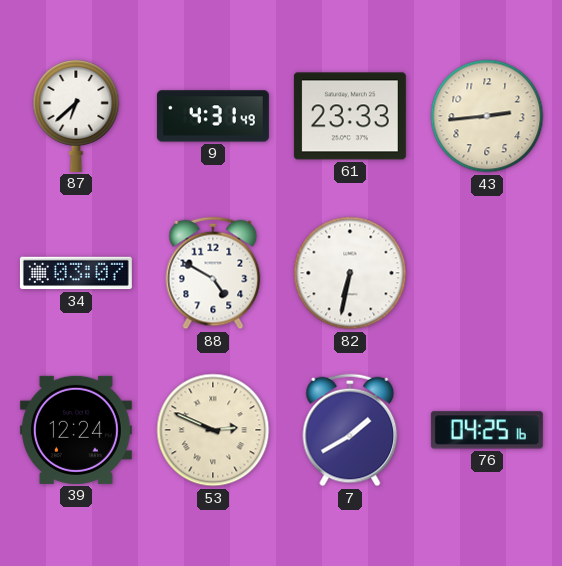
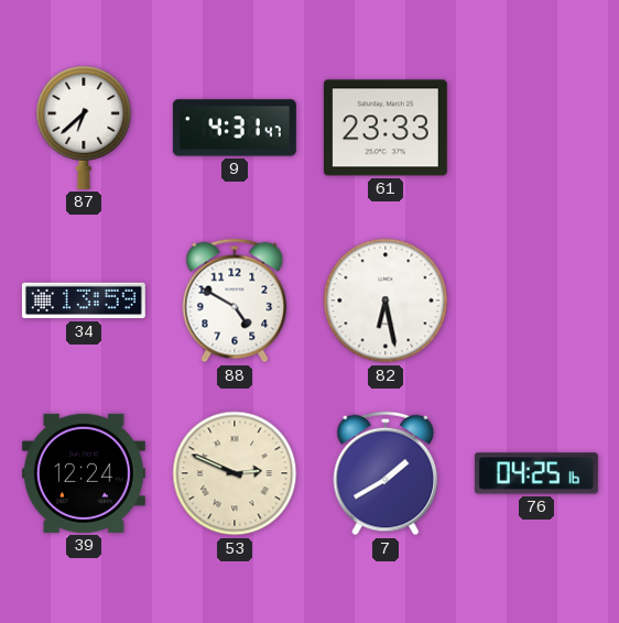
9: 4:31:49 -> 4:31:47
43: 2:44 -> none
34: 03:07 -> 13:59
82: 6:32 -> 6:28
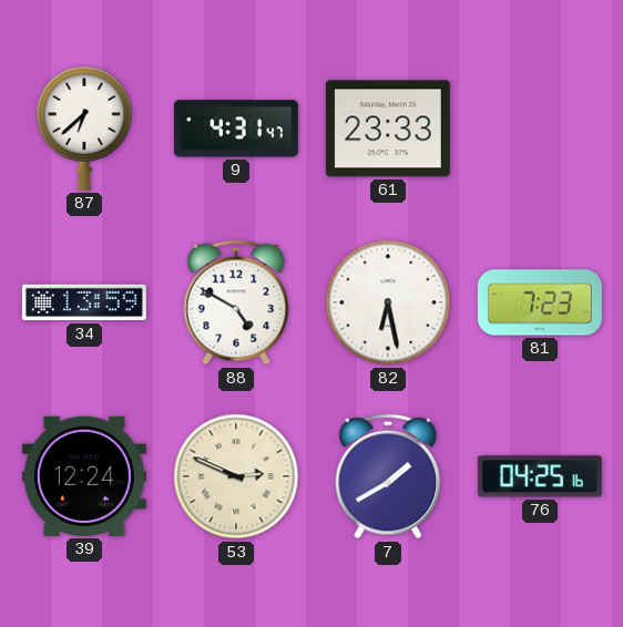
81: none -> 7:23
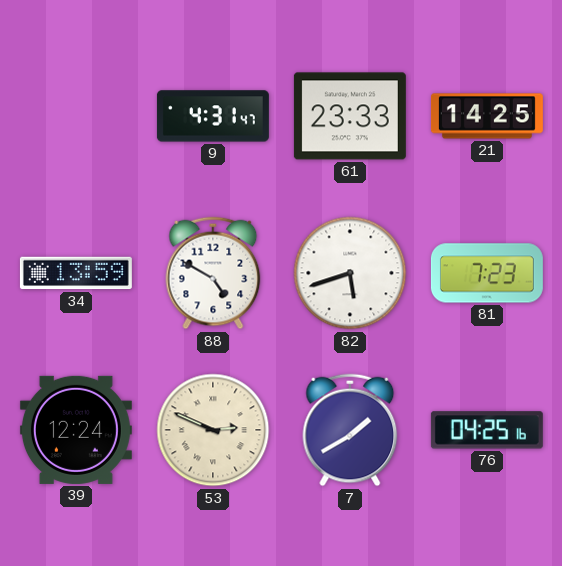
87: 6:38 -> none
21: none -> 14:25
82: 6:28 -> 5:42
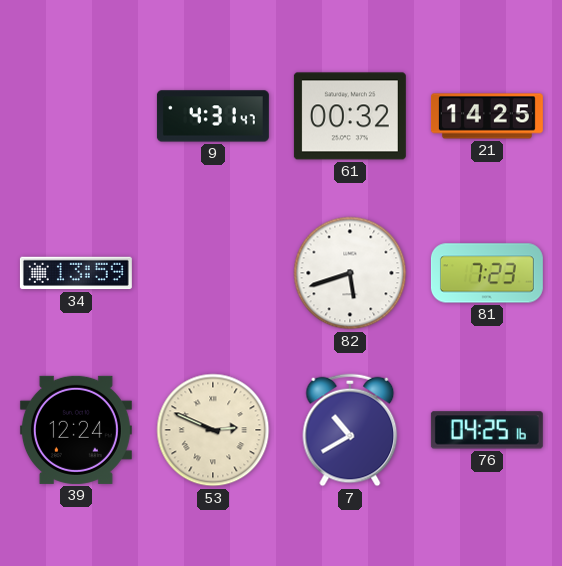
61: 23:33 -> 00:32
88: 4:50 -> none
7: 1:40 -> 10:40
